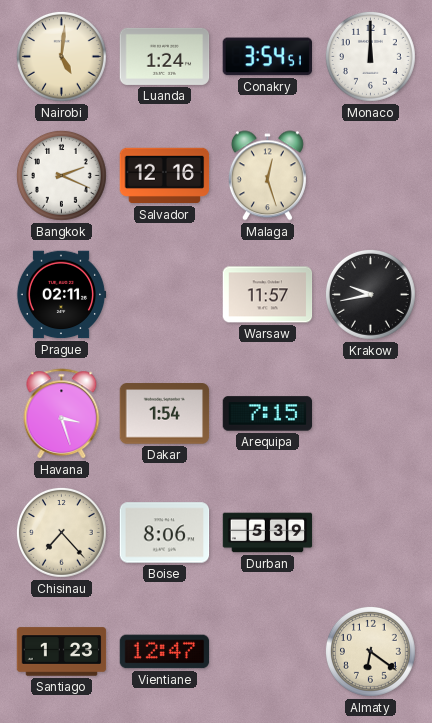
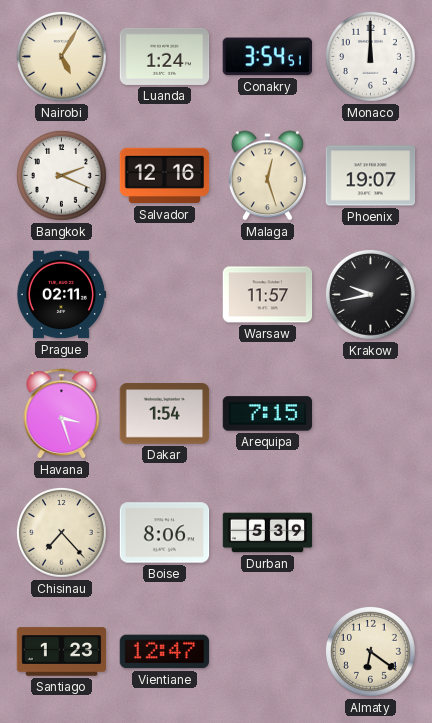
Nairobi: 5:01 -> 5:05
Phoenix: none -> 19:07
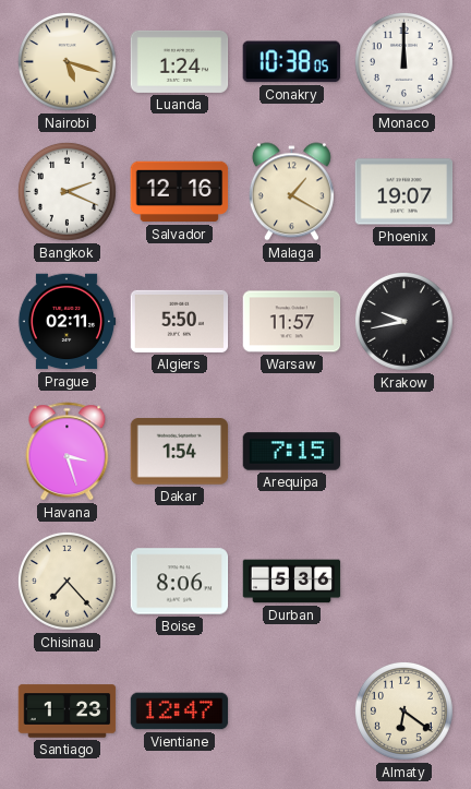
Nairobi: 5:05 -> 5:18
Conakry: 3:54 -> 10:38
Malaga: 12:27 -> 1:20
Algiers: none -> 5:50
Durban: 5:39 -> 5:36
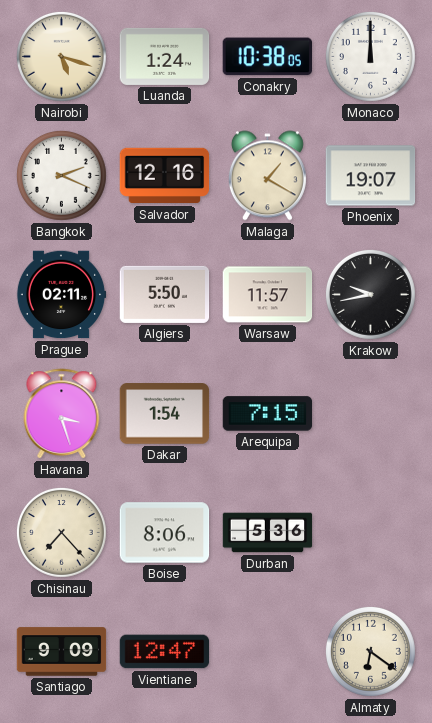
Santiago: 1:23 -> 9:09
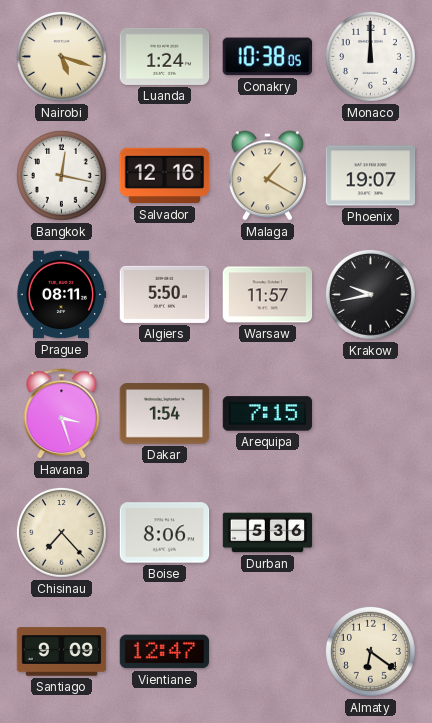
Bangkok: 2:19 -> 12:17
Prague: 02:11 -> 08:11
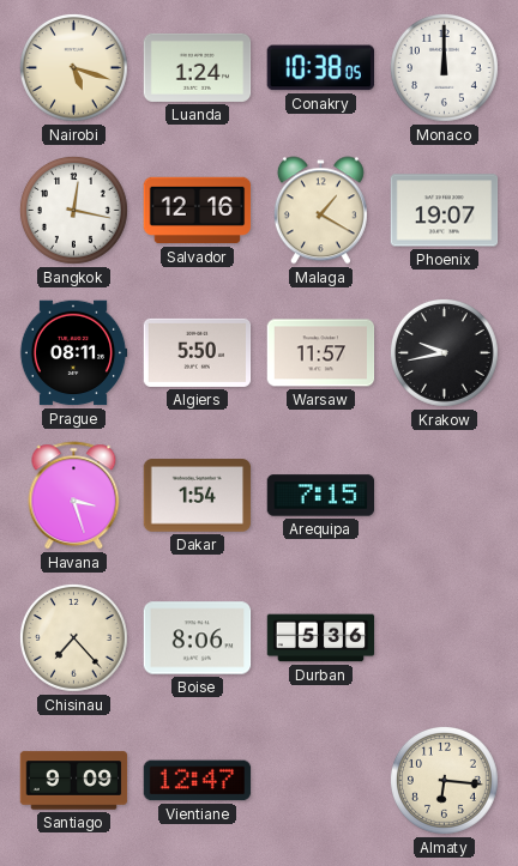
Almaty: 6:21 -> 6:16
